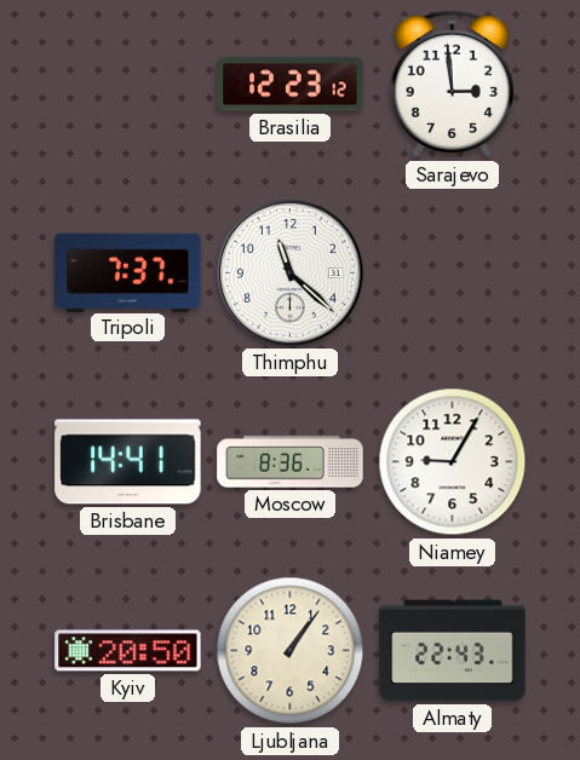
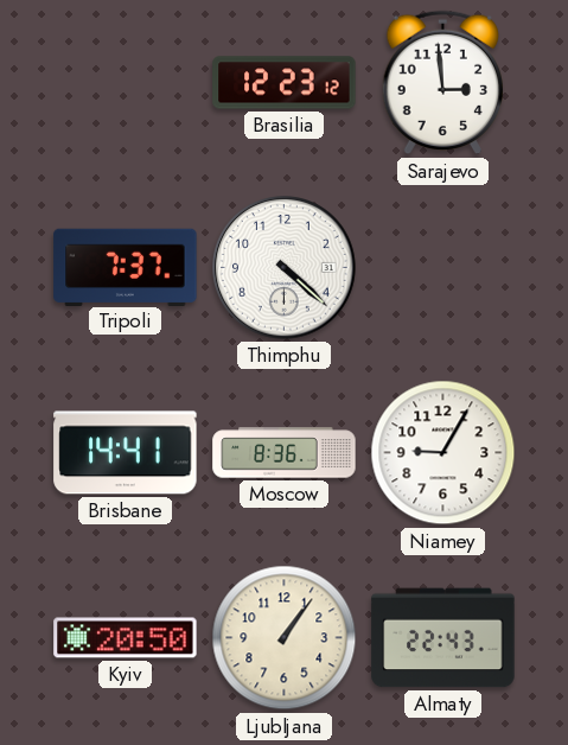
Thimphu: 11:22 -> 4:22
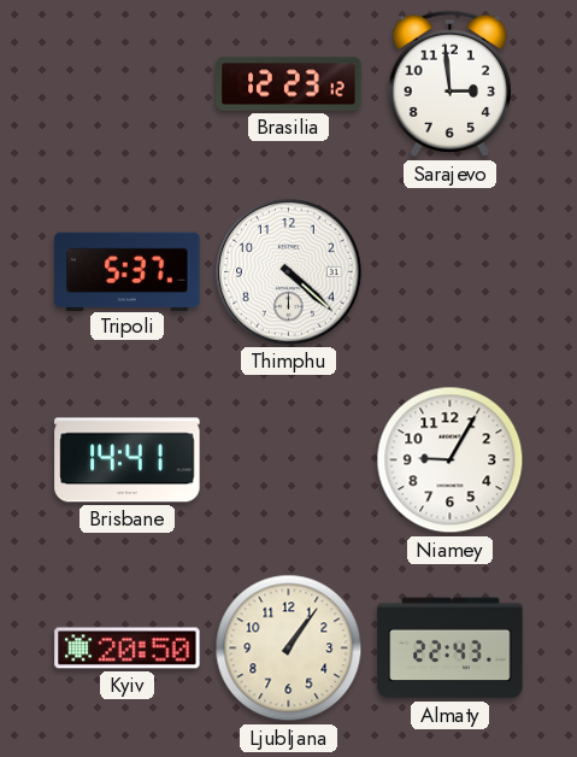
Tripoli: 7:37 -> 5:37
Moscow: 8:36 -> none
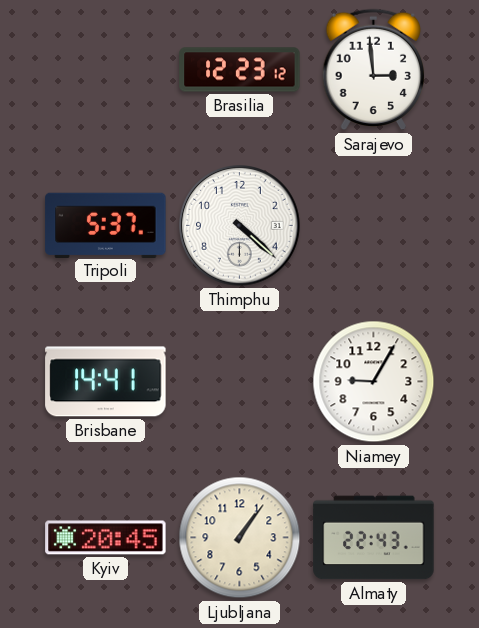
Kyiv: 20:50 -> 20:45
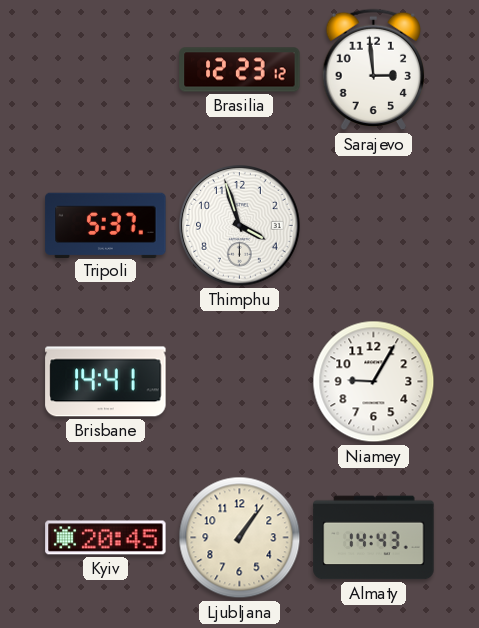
Thimphu: 4:22 -> 3:57
Almaty: 22:43 -> 14:43
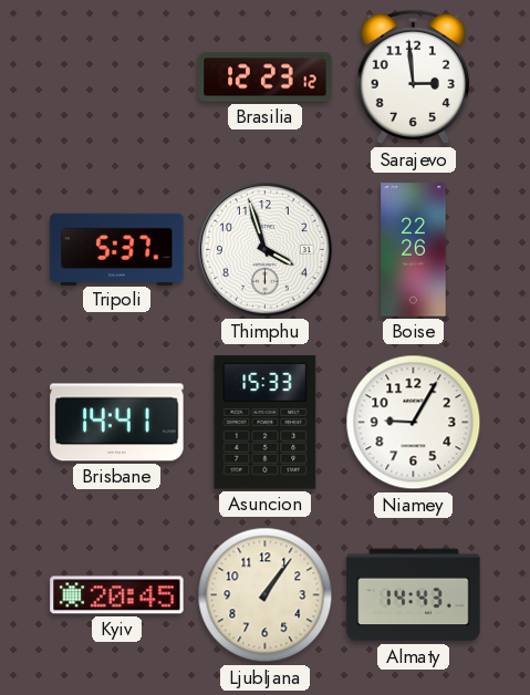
Boise: none -> 22:26
Asuncion: none -> 15:33
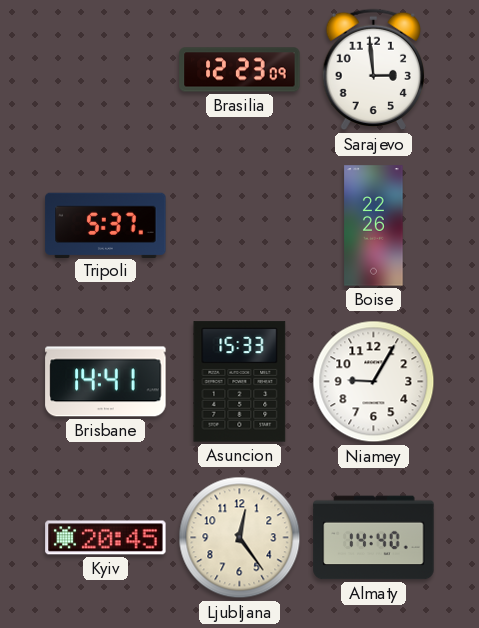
Brasilia: 12:23:12 -> 12:23:09
Thimphu: 3:57 -> none
Ljubljana: 1:06 -> 12:24
Almaty: 14:43 -> 14:40
